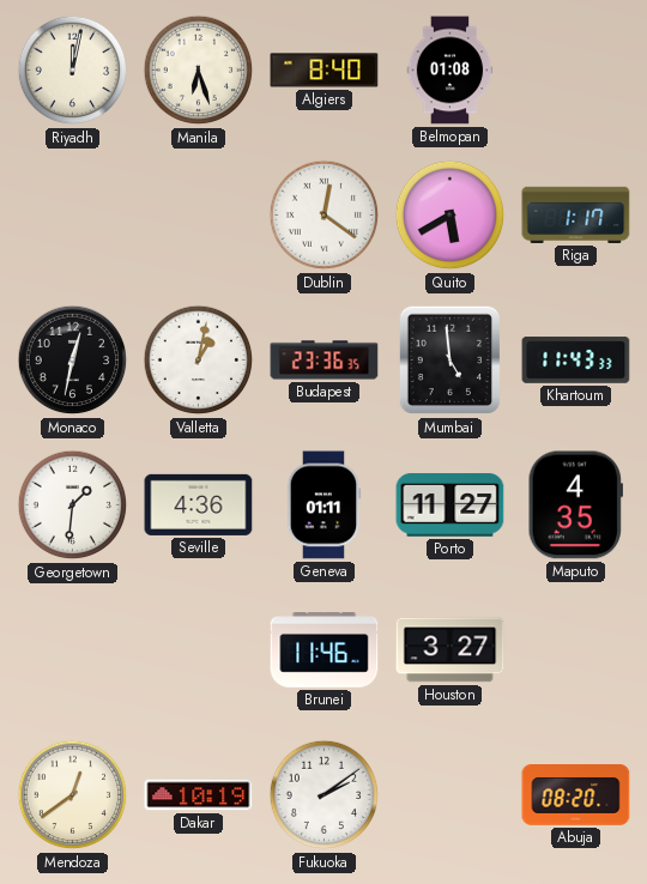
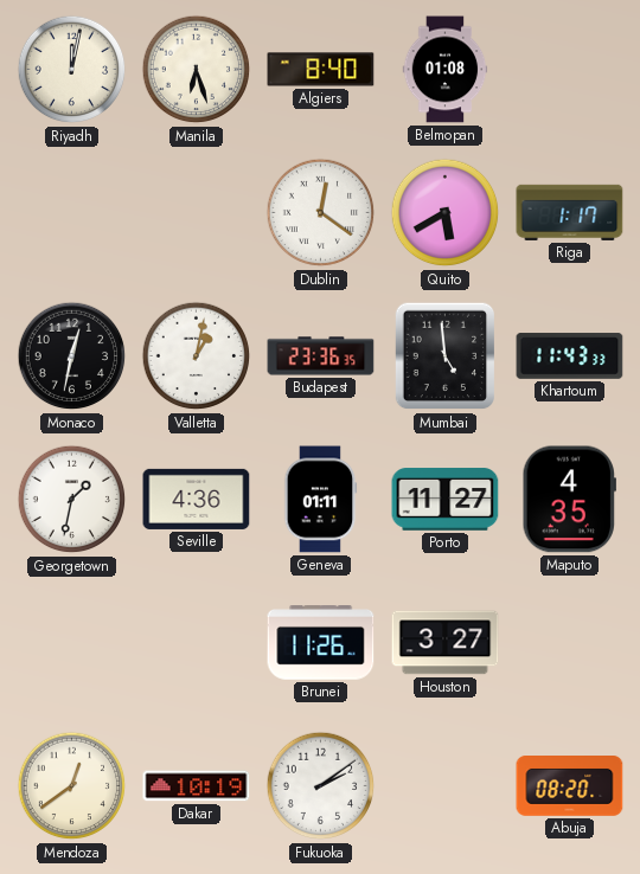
Georgetown: 1:31 -> 1:32
Brunei: 11:46 -> 11:26
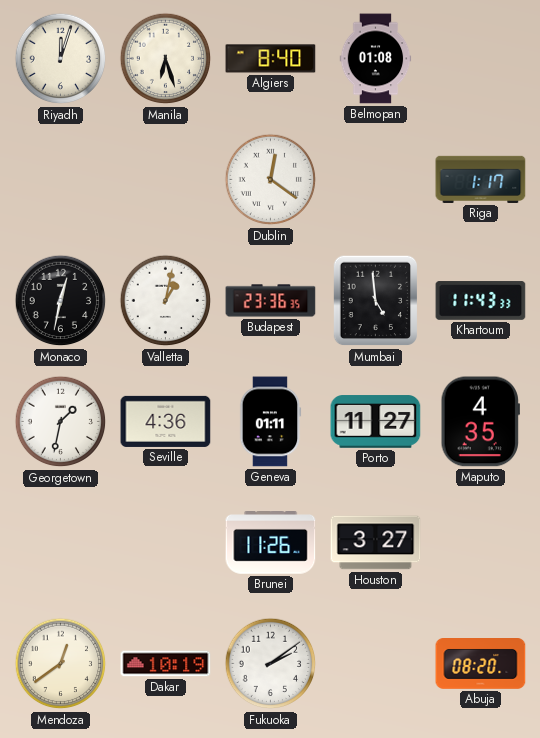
Riyadh: 12:02 -> 12:03
Quito: 5:40 -> none
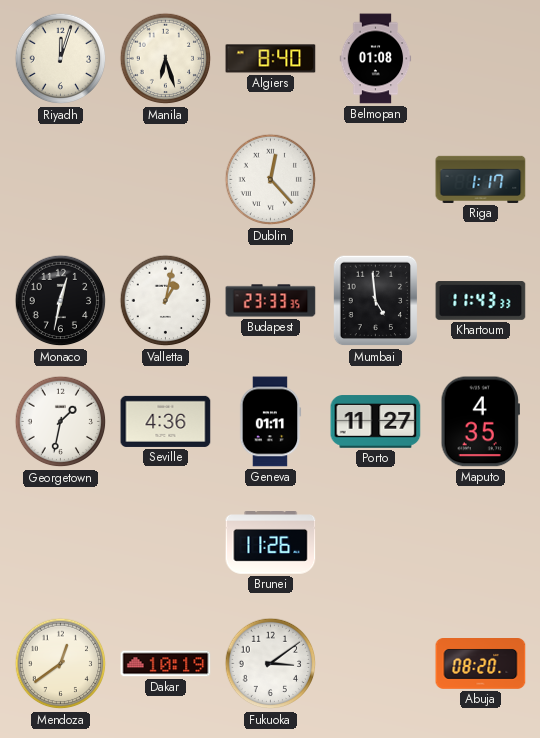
Dublin: 12:21 -> 12:23
Budapest: 23:36 -> 23:33
Houston: 3:27 -> none
Fukuoka: 2:09 -> 3:09
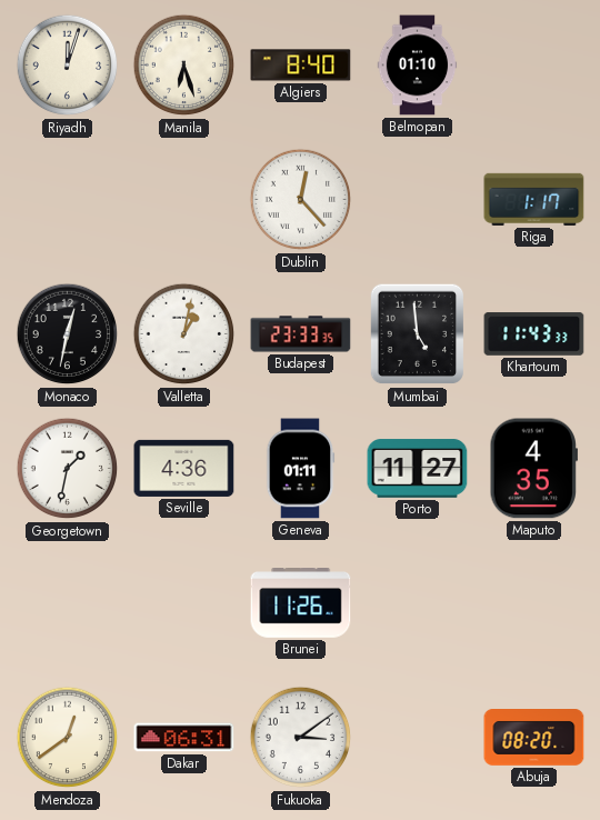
Belmopan: 01:08 -> 01:10
Dakar: 10:19 -> 06:31
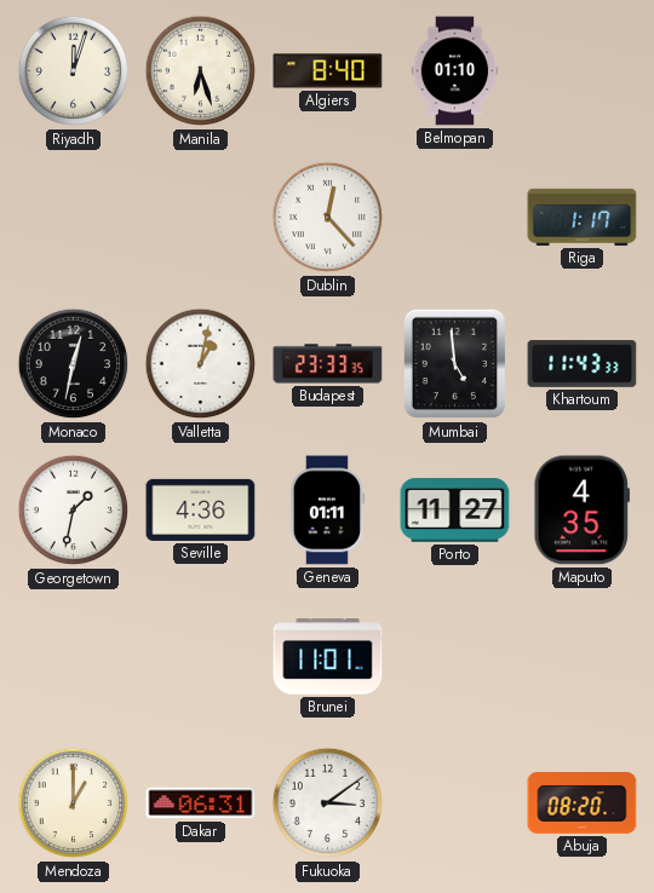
Brunei: 11:26 -> 11:01
Mendoza: 12:39 -> 1:00
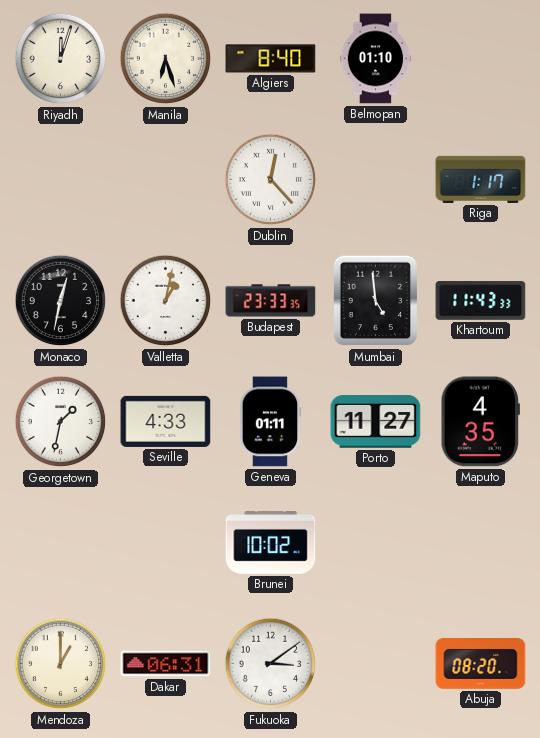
Seville: 4:36 -> 4:33
Brunei: 11:01 -> 10:02
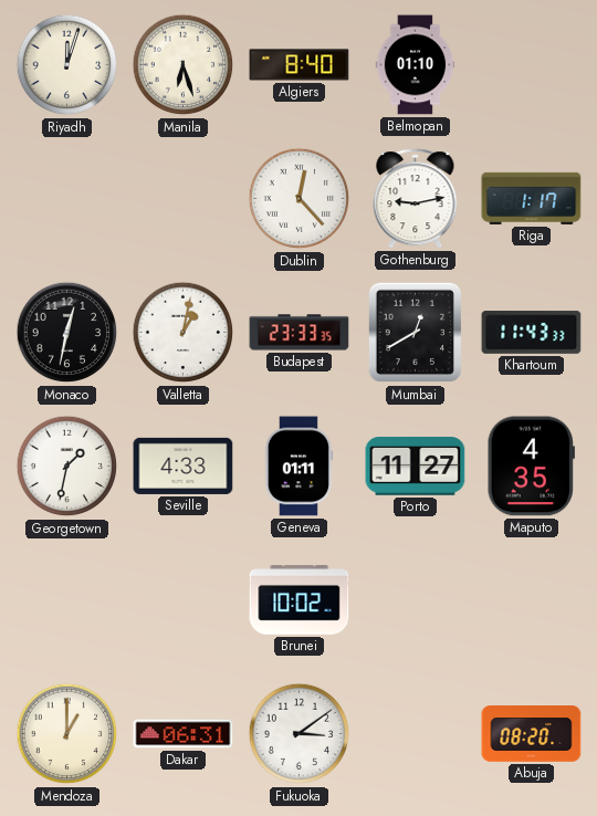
Gothenburg: none -> 9:13
Mumbai: 4:59 -> 12:40
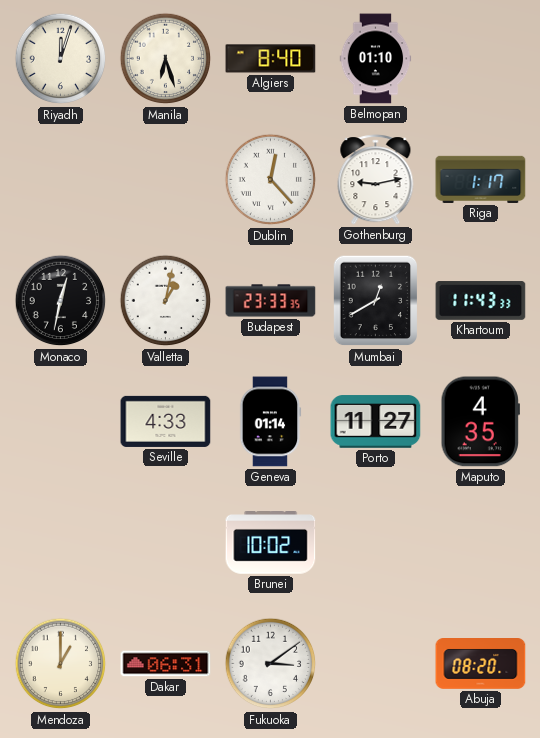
Georgetown: 1:32 -> none
Geneva: 01:11 -> 01:14
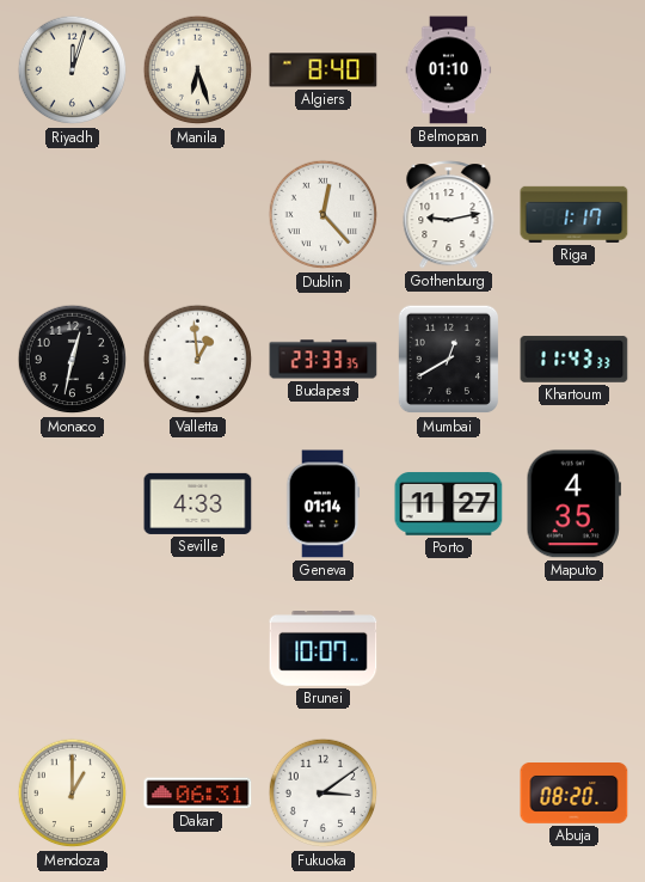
Valletta: 1:02 -> 12:59
Brunei: 10:02 -> 10:07
